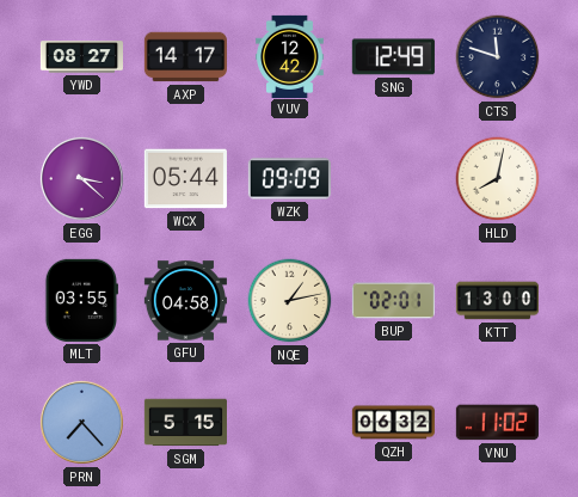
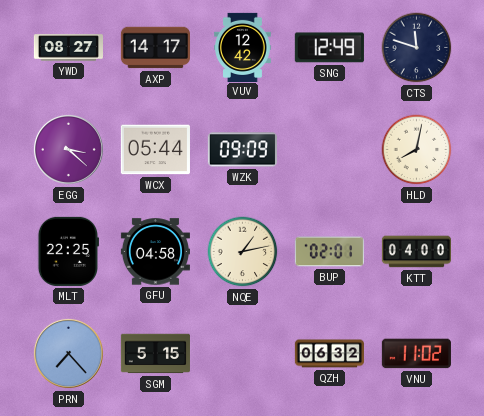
MLT: 03:55 -> 22:25
KTT: 13:00 -> 04:00
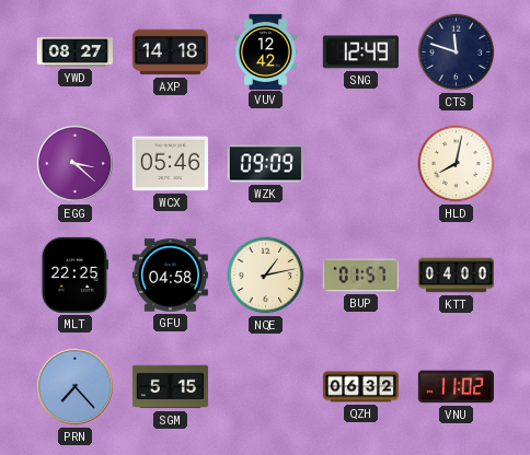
AXP: 14:17 -> 14:18
WCX: 05:44 -> 05:46
BUP: 02:01 -> 01:57
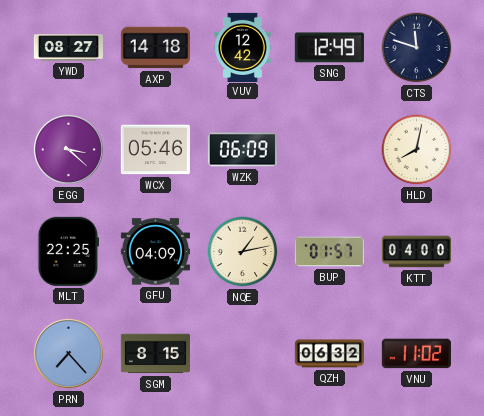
WZK: 09:09 -> 06:09
GFU: 04:58 -> 04:09
SGM: 5:15 -> 8:15
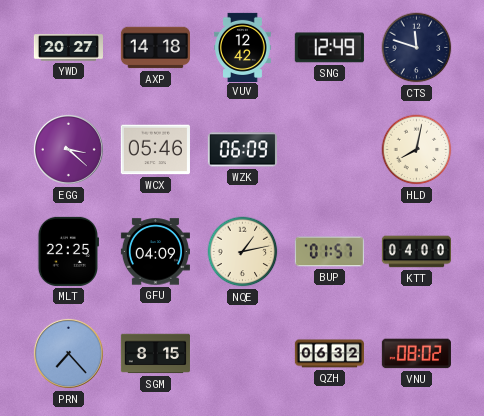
YWD: 08:27 -> 20:27
VNU: 11:02 -> 08:02
